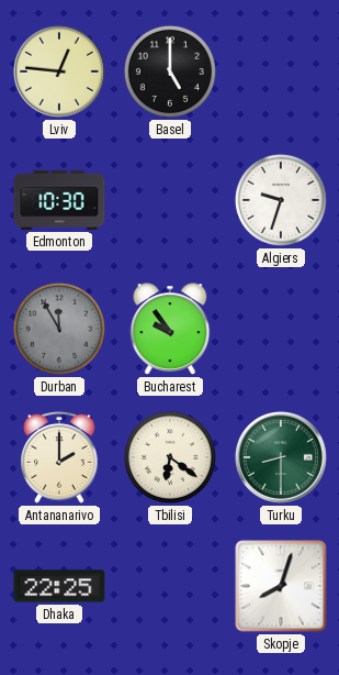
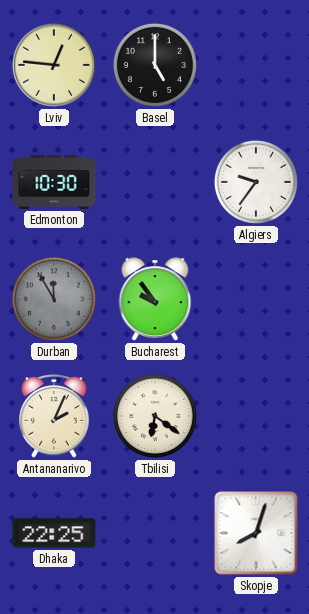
Algiers: 9:33 -> 9:36
Antananarivo: 2:00 -> 2:04
Turku: 8:30 -> none
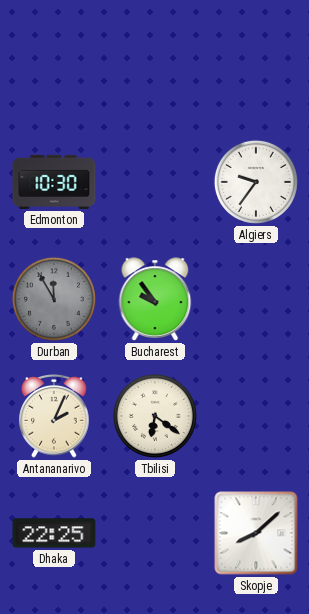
Lviv: 12:46 -> none
Basel: 5:00 -> none
Skopje: 8:03 -> 8:08
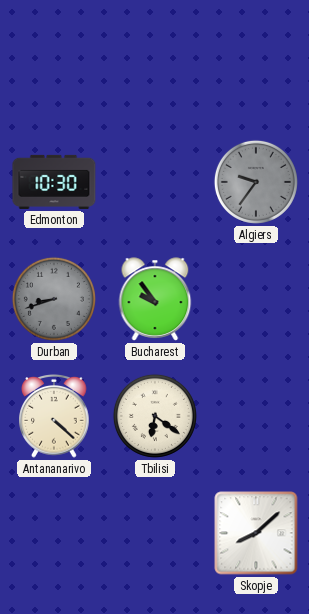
Algiers dial: white -> grey
Durban: 11:55 -> 8:42
Antananarivo: 2:04 -> 4:22
Dhaka: 22:25 -> none
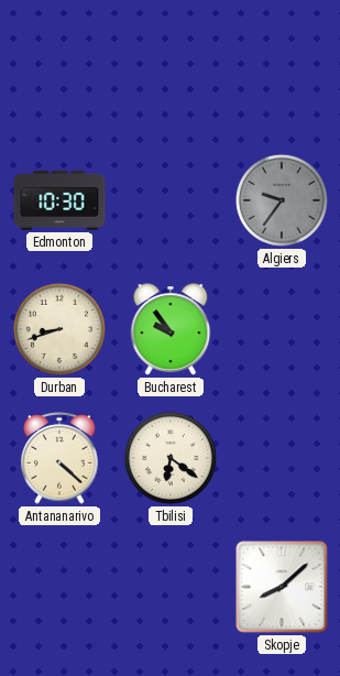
Durban dial: grey -> cream
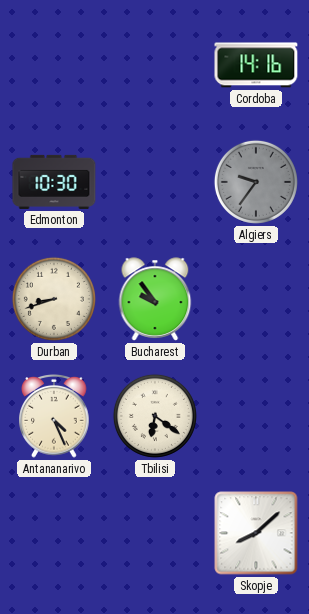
Cordoba: none -> 14:16
Antananarivo: 4:22 -> 4:26
